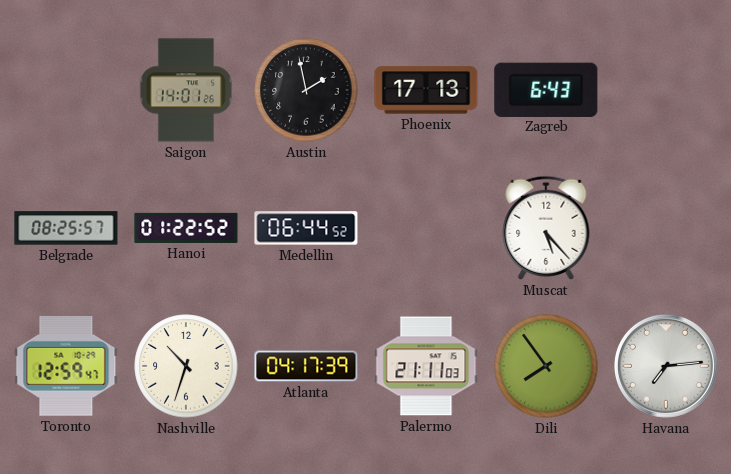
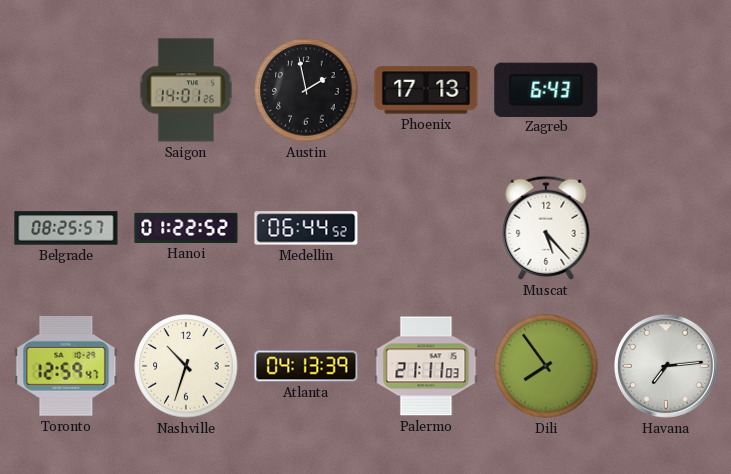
Atlanta: 04:17 -> 04:13
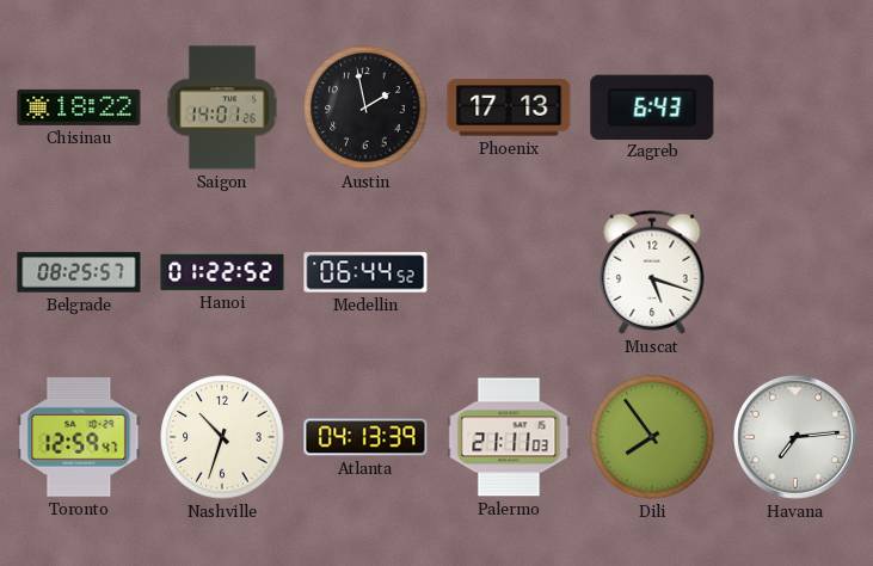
Chisinau: none -> 18:22
Muscat: 5:23 -> 5:18
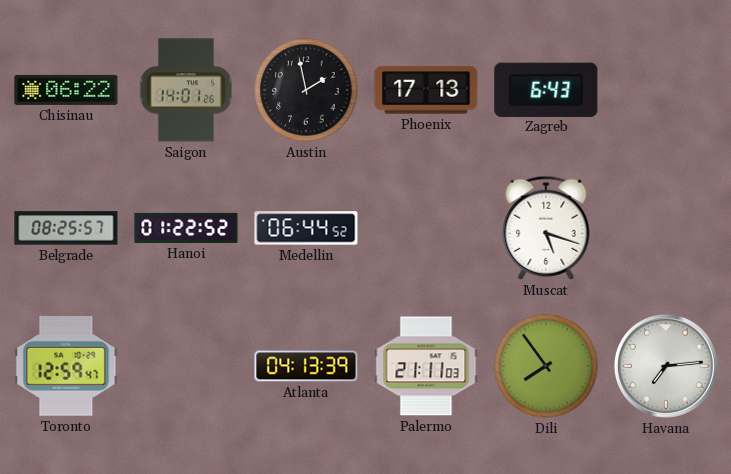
Chisinau: 18:22 -> 06:22
Nashville: 10:33 -> none
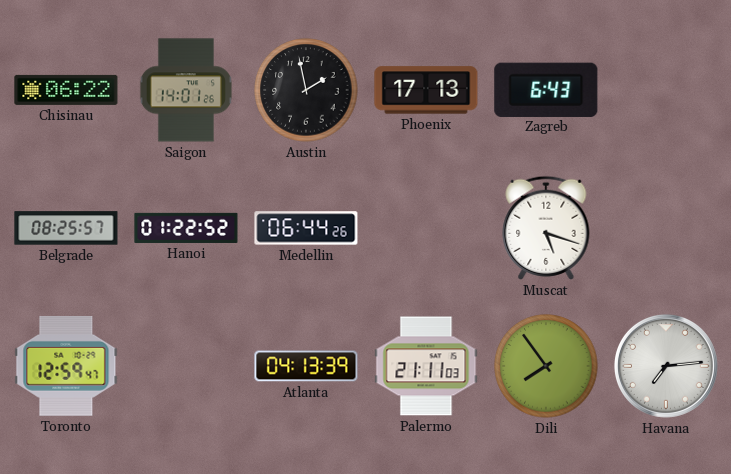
Medellin: 06:44:52 -> 06:44:26
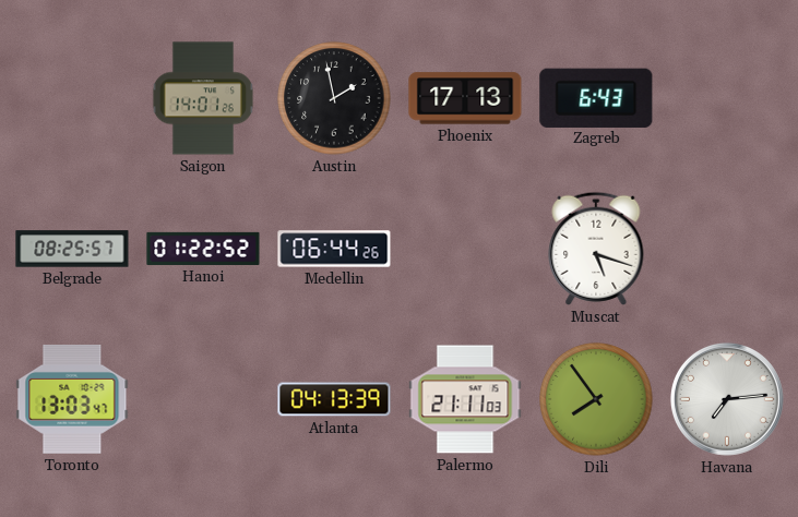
Chisinau: 06:22 -> none
Toronto: 12:59 -> 13:03
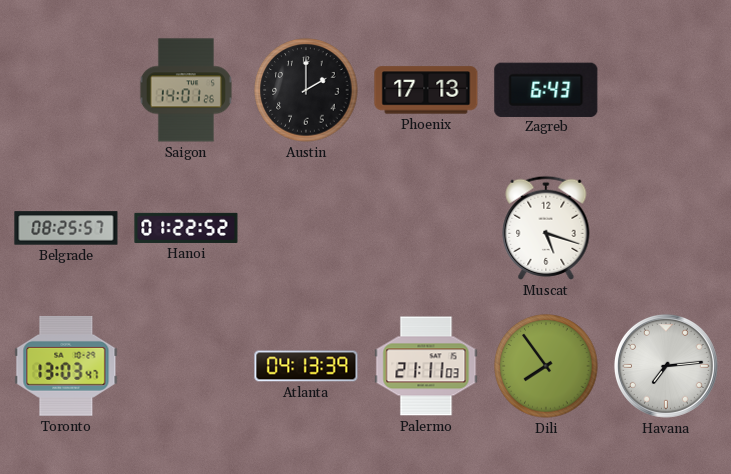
Austin: 1:58 -> 2:00
Medellin: 06:44 -> none
